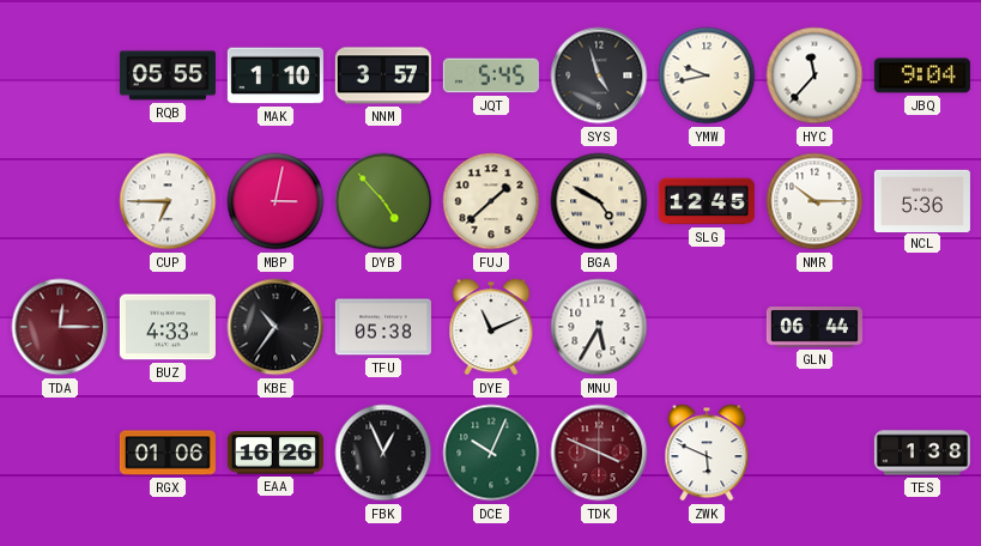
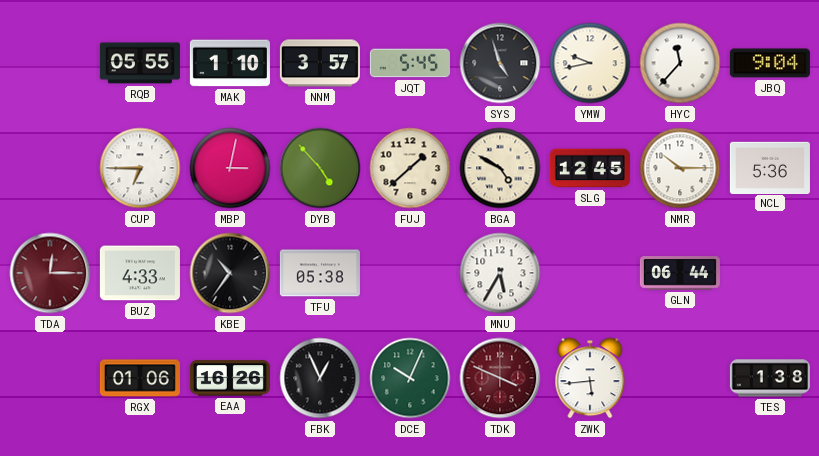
DYE: 11:11 -> none
ZWK: 5:49 -> 5:44
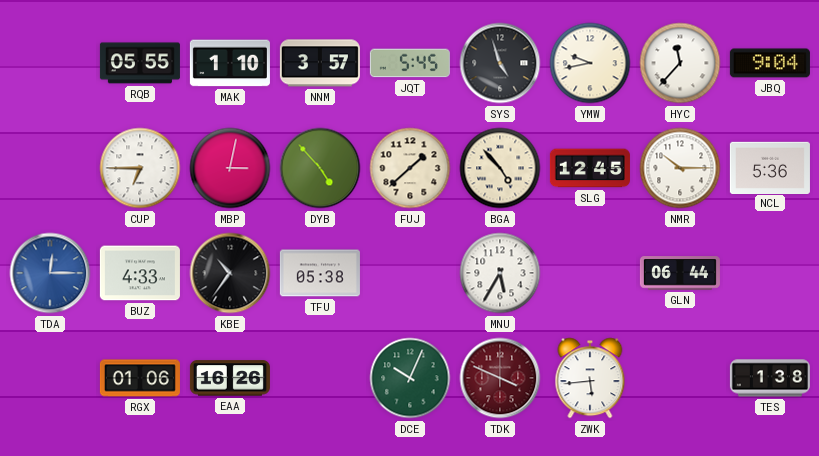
BGA: 4:50 -> 4:53
TDA dial: burgundy -> blue
FBK: 12:56 -> none
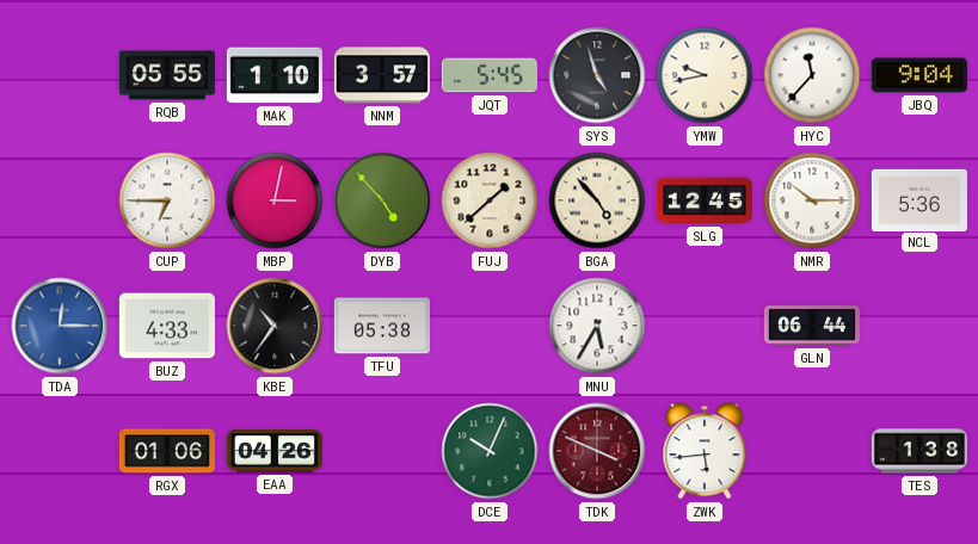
EAA: 16:26 -> 04:26
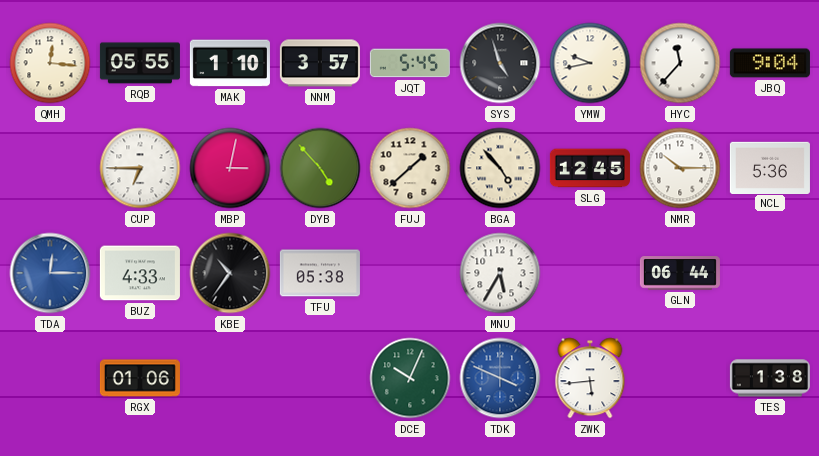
QMH: none -> 12:16
EAA: 04:26 -> none
TDK dial: burgundy -> blue
